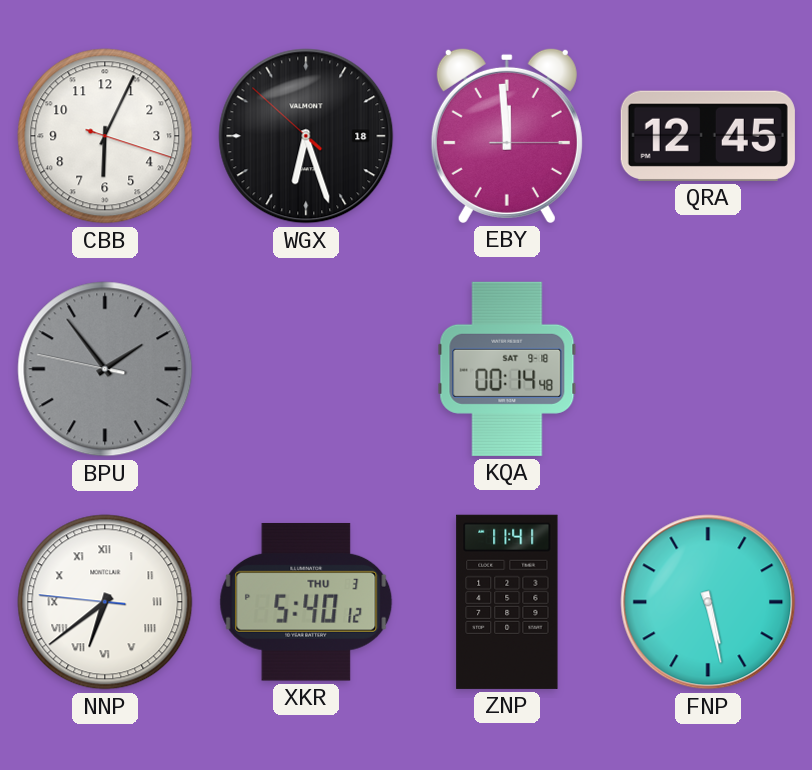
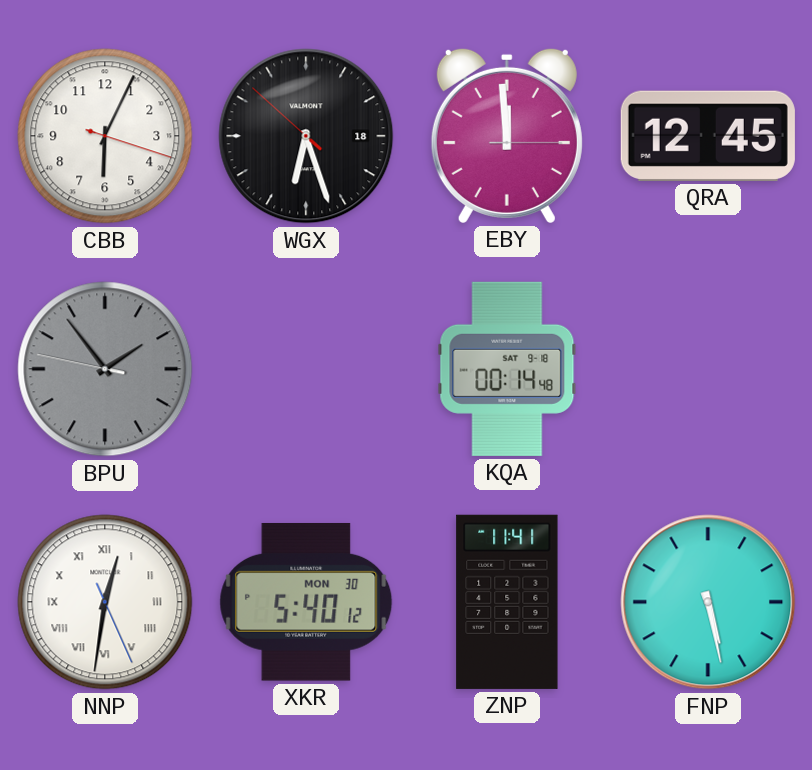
NNP: 6:38 -> 12:31
XKR date: THU 3 -> MON 30
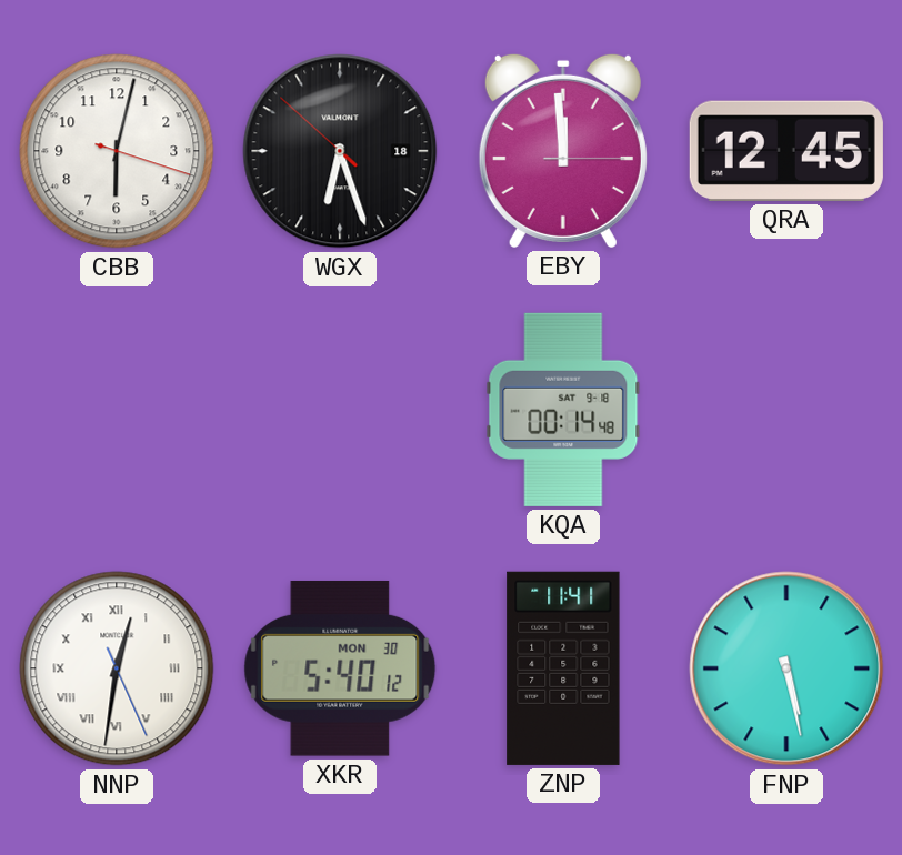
CBB: 6:04 -> 6:02
BPU: 1:53 -> none
